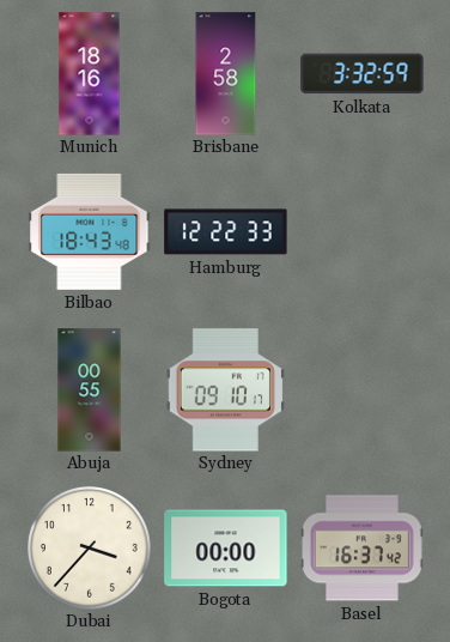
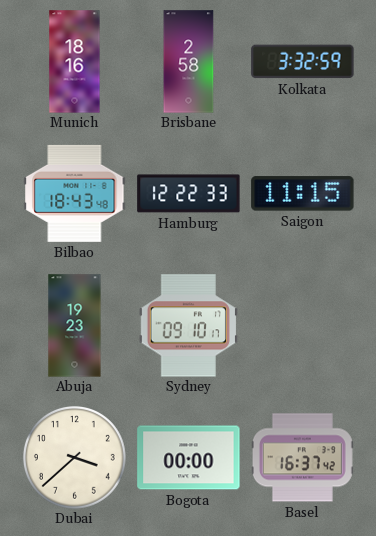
Saigon: none -> 11:15
Abuja: 00:55 -> 19:23
Dubai: 3:37 -> 3:38
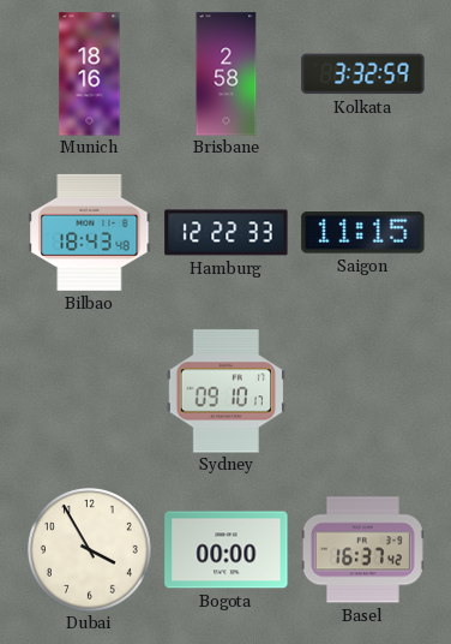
Abuja: 19:23 -> none
Dubai: 3:38 -> 3:55
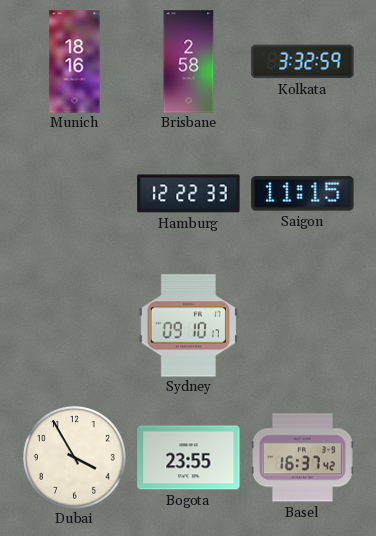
Bilbao: 18:43 -> none
Bogota: 00:00 -> 23:55
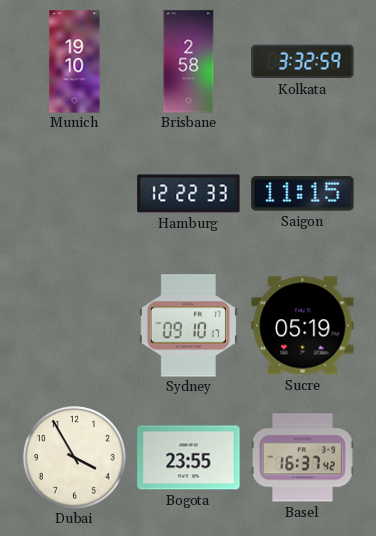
Munich: 18:16 -> 19:10
Sucre: none -> 05:19
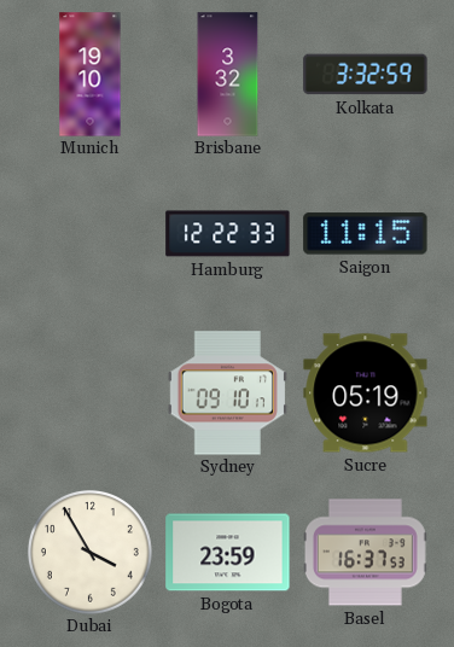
Brisbane: 2:58 -> 3:32
Bogota: 23:55 -> 23:59
Basel: 16:37:42 -> 16:37:53
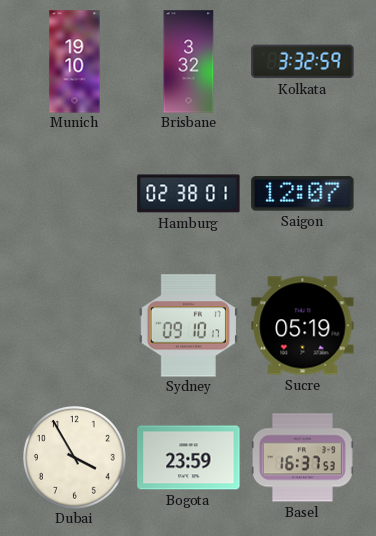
Hamburg: 12:22 -> 02:38
Saigon: 11:15 -> 12:07
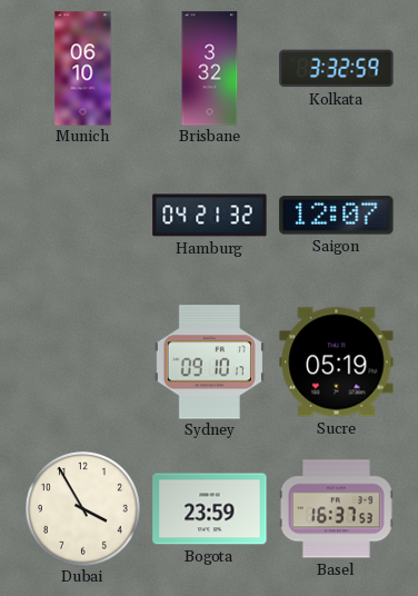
Munich: 19:10 -> 06:10
Hamburg: 02:38 -> 04:21
